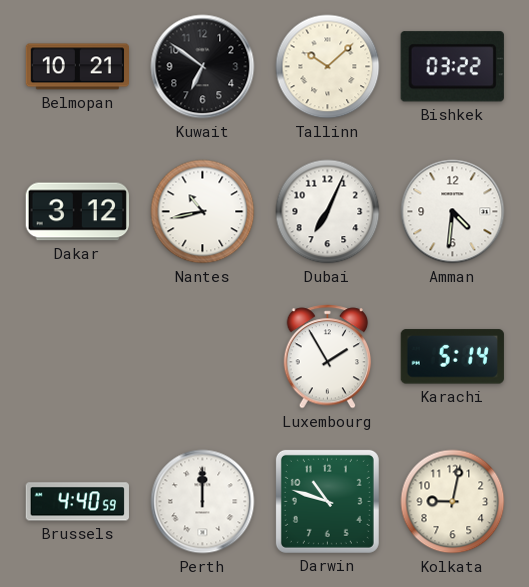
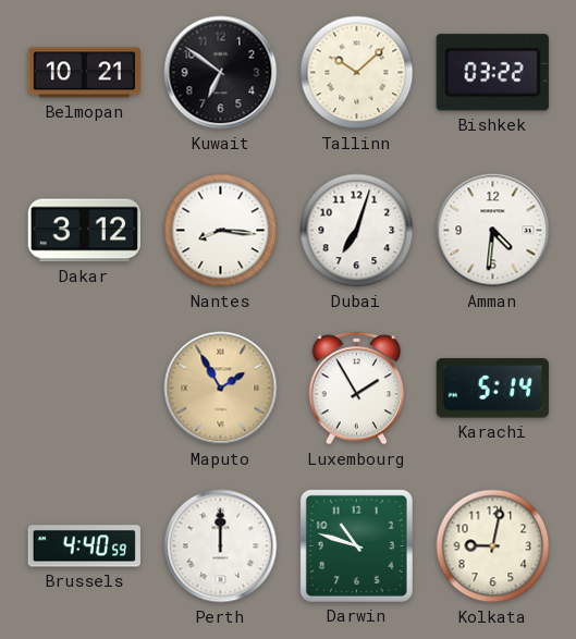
Nantes: 10:43 -> 8:16
Dubai: 7:04 -> 7:03
Maputo: none -> 1:55
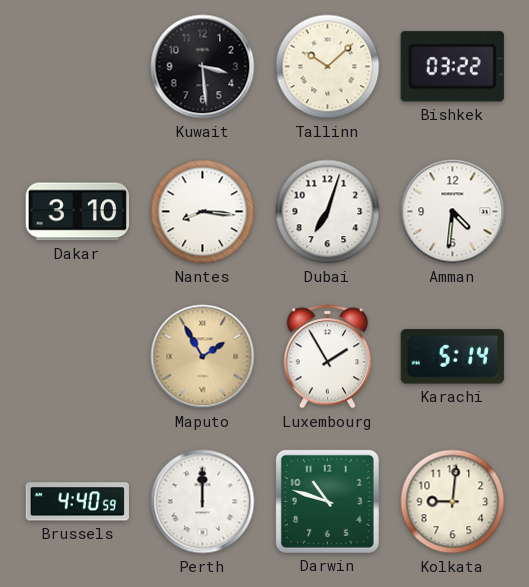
Belmopan: 10:21 -> none
Kuwait: 6:51 -> 3:29
Dakar: 3:12 -> 3:10
Kolkata: 9:02 -> 9:01
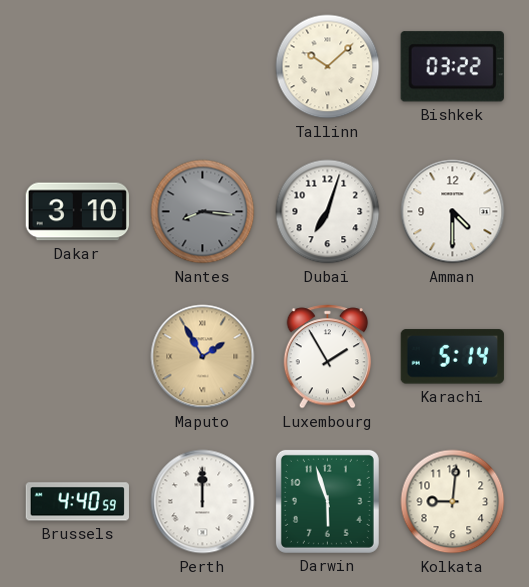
Kuwait: 3:29 -> none
Nantes dial: white -> grey
Amman: 4:31 -> 4:30
Darwin: 10:48 -> 5:57
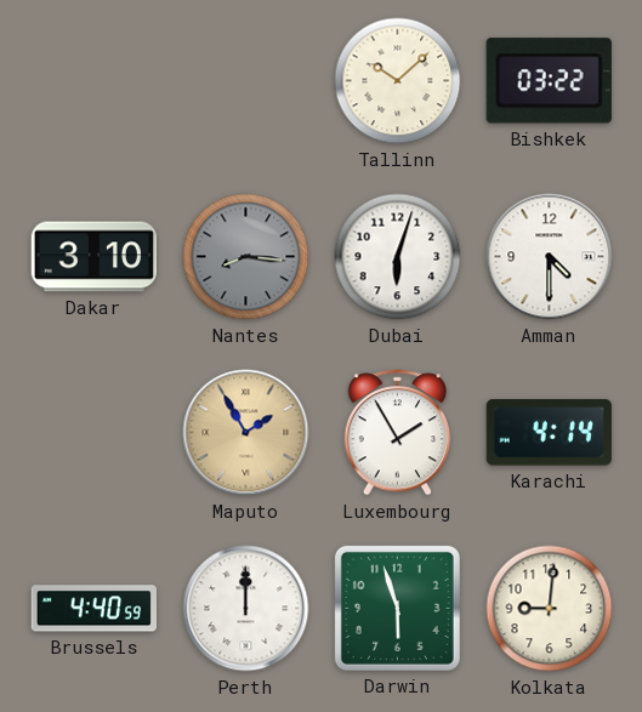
Dubai: 7:03 -> 6:03
Karachi: 5:14 -> 4:14
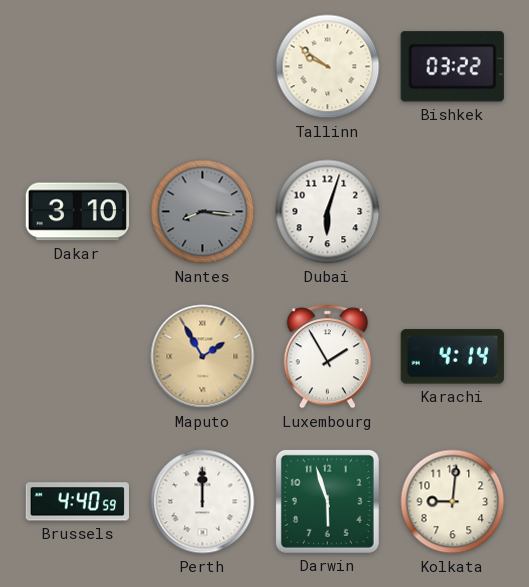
Tallinn: 10:08 -> 9:51
Amman: 4:30 -> none
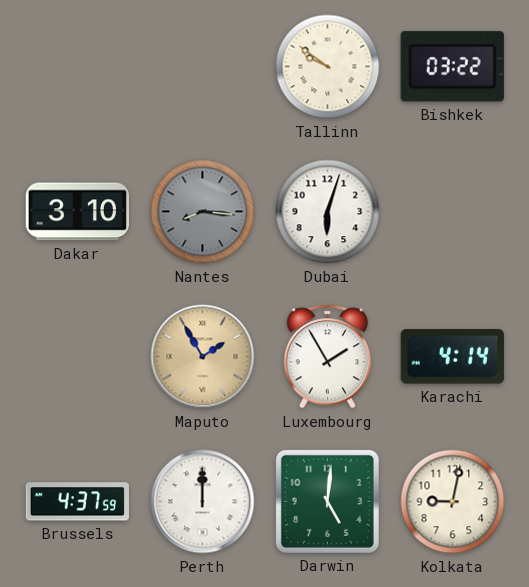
Brussels: 4:40 -> 4:37
Darwin: 5:57 -> 5:01
Kolkata: 9:01 -> 9:02
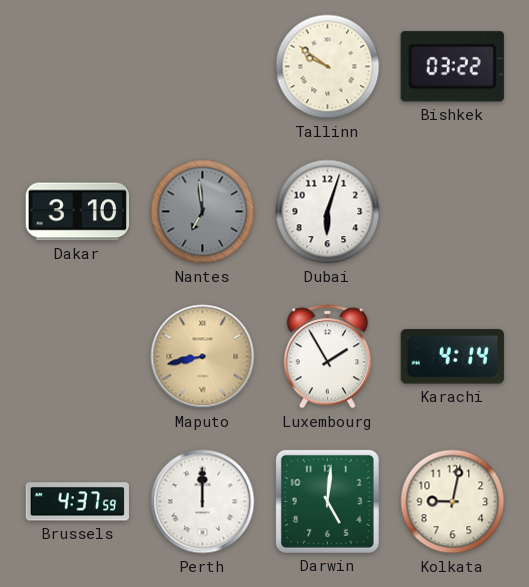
Nantes: 8:16 -> 6:59
Maputo: 1:55 -> 8:43
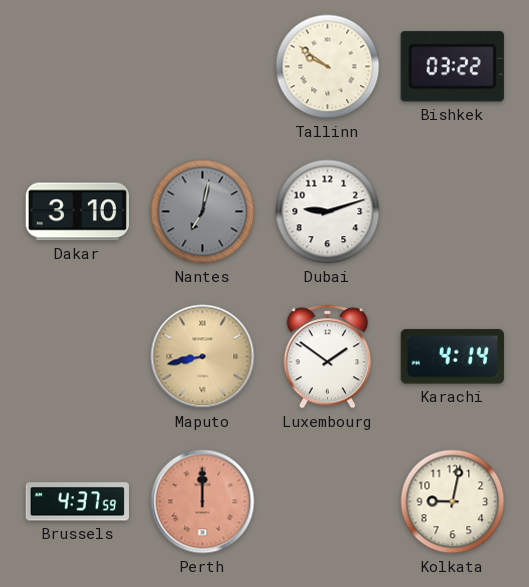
Nantes: 6:59 -> 7:02
Dubai: 6:03 -> 9:12
Luxembourg: 1:55 -> 1:51
Perth dial: white -> salmon
Darwin: 5:01 -> none
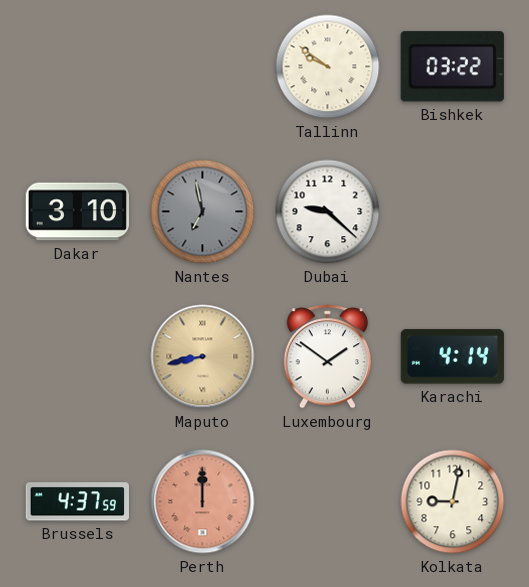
Nantes: 7:02 -> 6:58
Dubai: 9:12 -> 9:22
